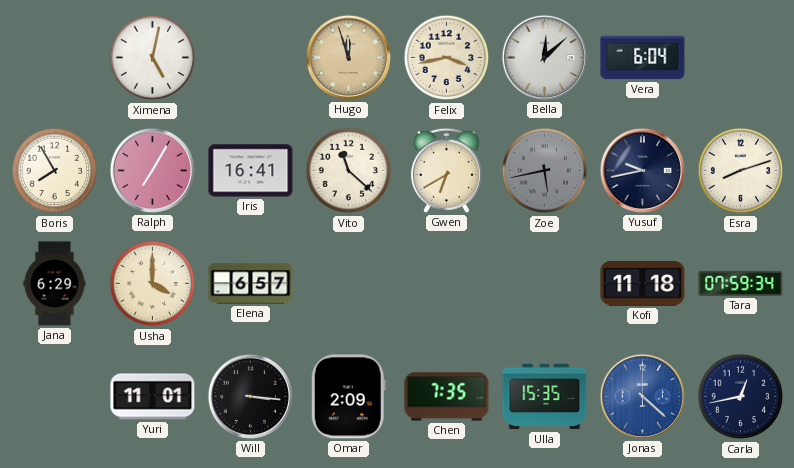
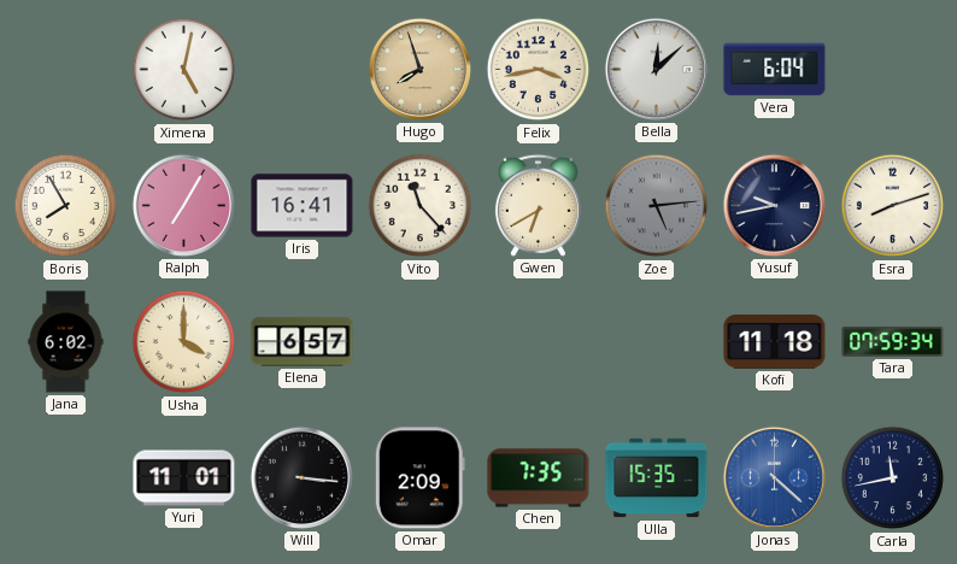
Hugo: 11:57 -> 7:57
Vito: 11:22 -> 11:23
Zoe: 5:43 -> 5:14
Jana: 6:29 -> 6:02
Carla: 12:43 -> 11:43
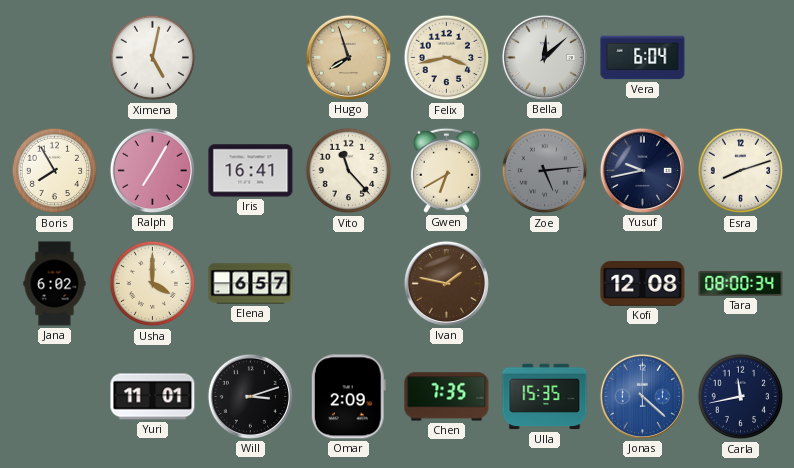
Ivan: none -> 1:47
Kofi: 11:18 -> 12:08
Tara: 07:59 -> 08:00
Will: 3:16 -> 3:12
